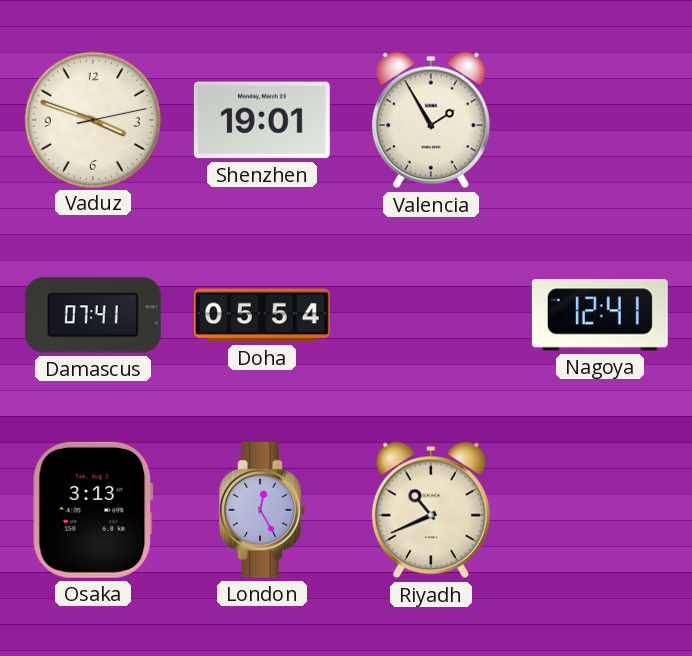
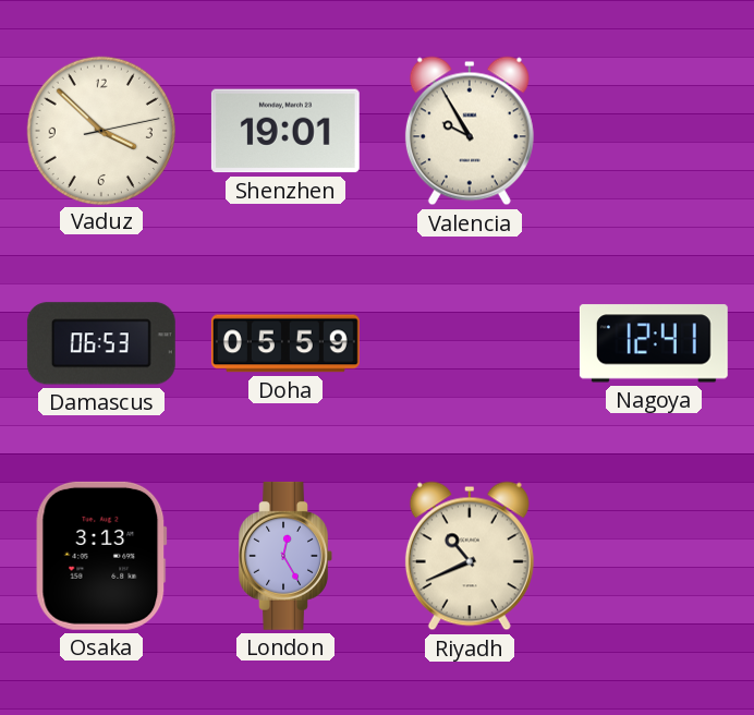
Vaduz: 3:48 -> 3:52
Valencia: 1:55 -> 9:55
Damascus: 07:41 -> 06:53
Doha: 05:54 -> 05:59
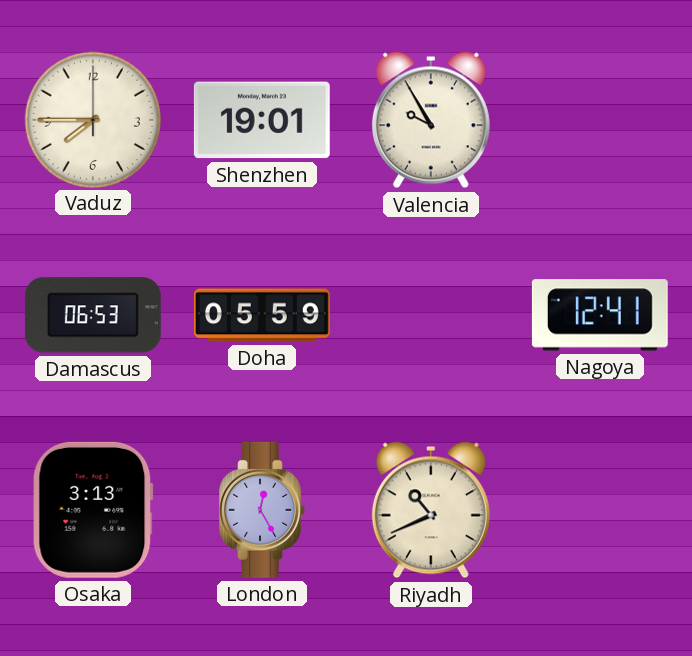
Vaduz: 3:52 -> 7:45
